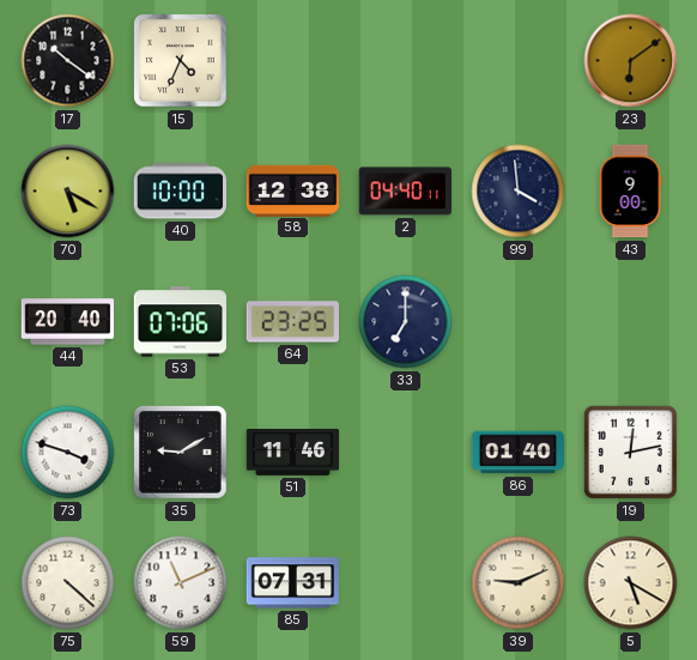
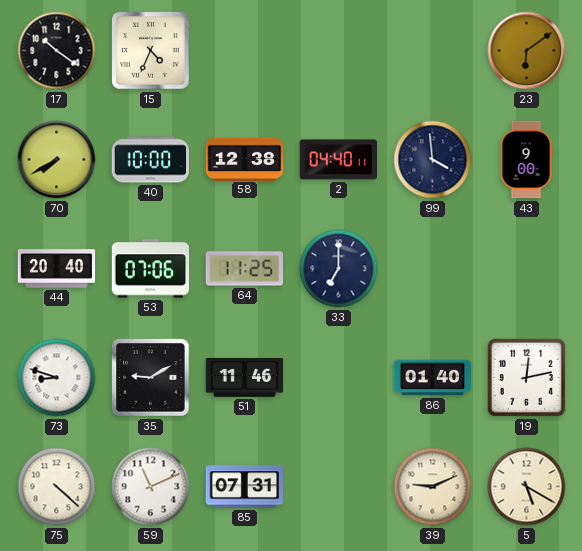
70: 5:20 -> 7:40
64: 23:25 -> 11:25
73: 3:48 -> 8:48
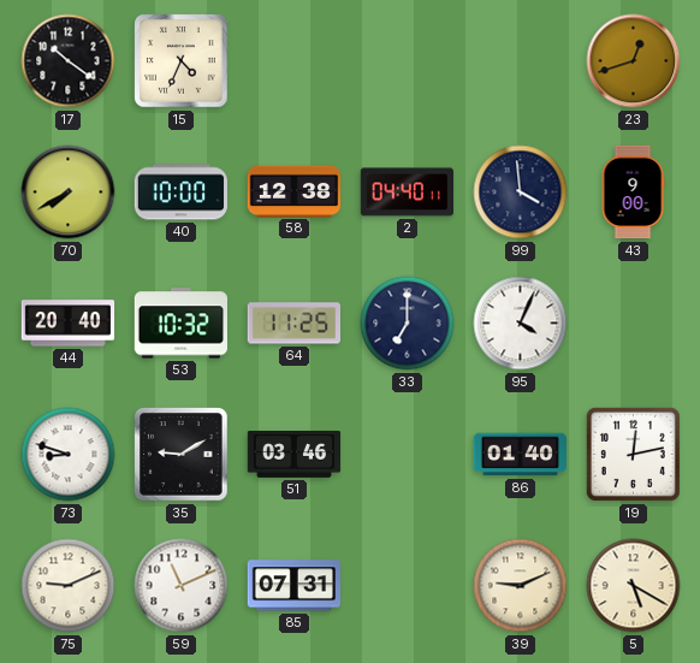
23: 6:09 -> 12:42
53: 07:06 -> 10:32
95: none -> 4:04
51: 11:46 -> 03:46
75: 4:22 -> 9:11
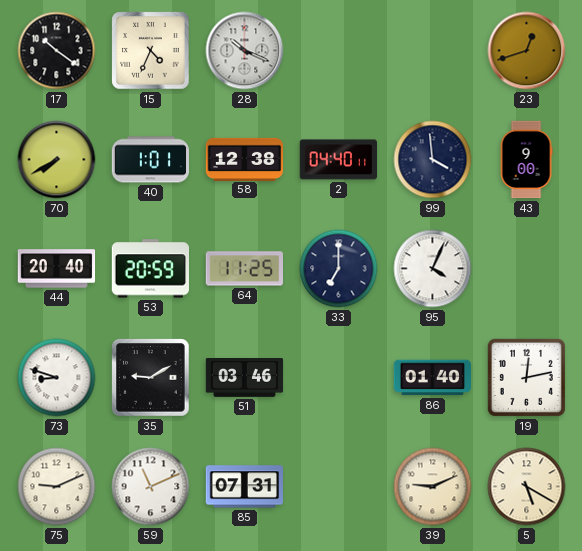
28: none -> 10:19
40: 10:00 -> 1:01
53: 10:32 -> 20:59
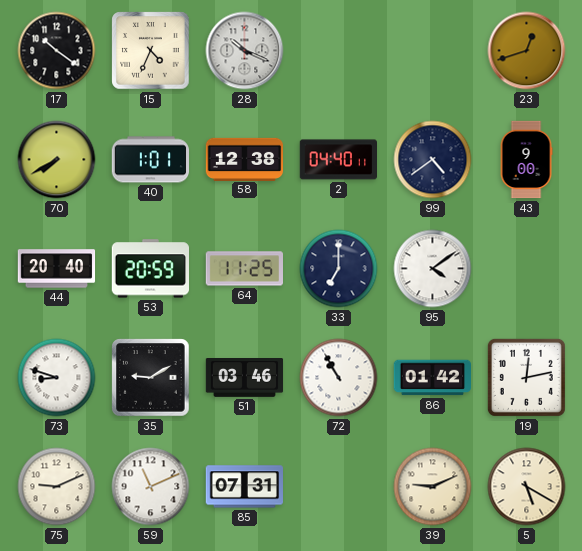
99: 3:59 -> 4:39
95: 4:04 -> 4:09
72: none -> 10:55
86: 01:40 -> 01:42
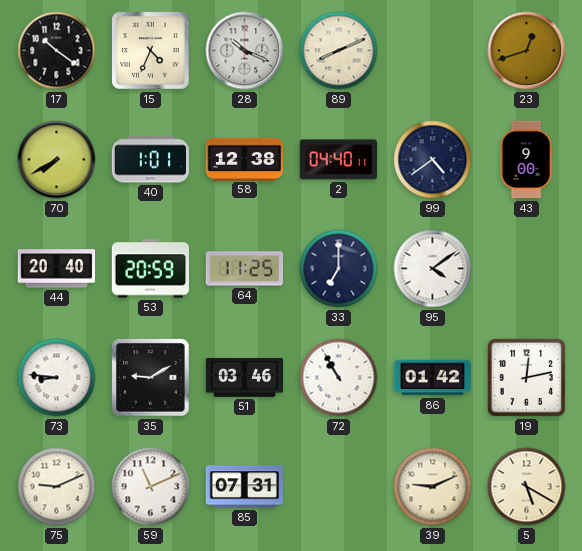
89: none -> 8:11
73: 8:48 -> 8:46
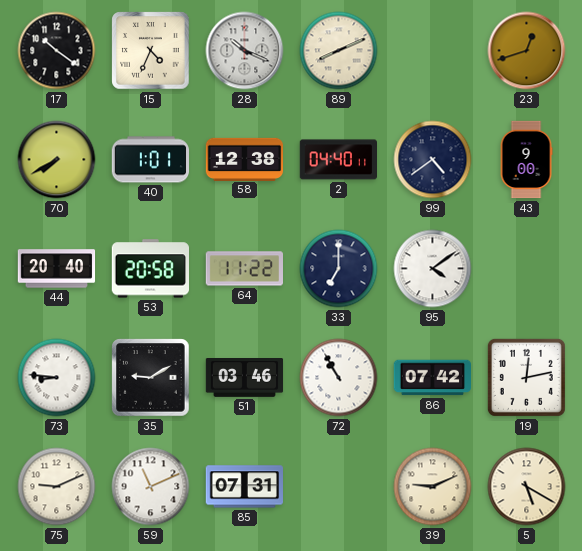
53: 20:59 -> 20:58
64: 11:25 -> 11:22
86: 01:42 -> 07:42
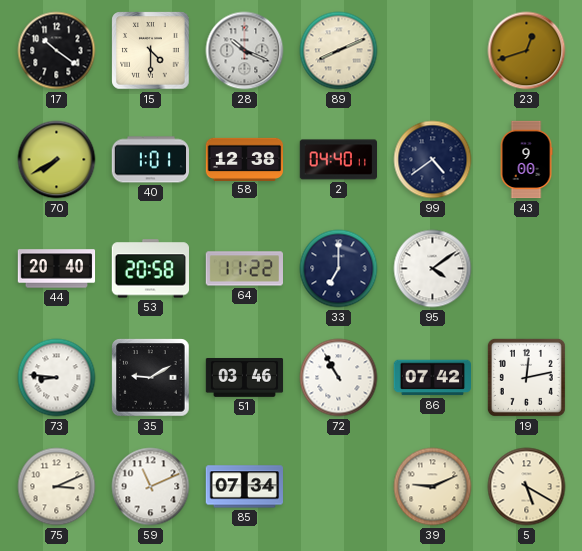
15: 4:34 -> 4:30
75: 9:11 -> 3:11
85: 07:31 -> 07:34
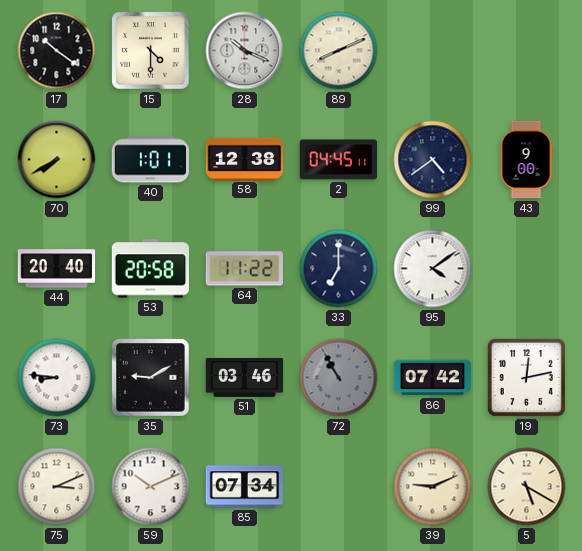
23: 12:42 -> none
2: 04:40 -> 04:45
72 dial: white -> grey
59: 11:11 -> 10:11
